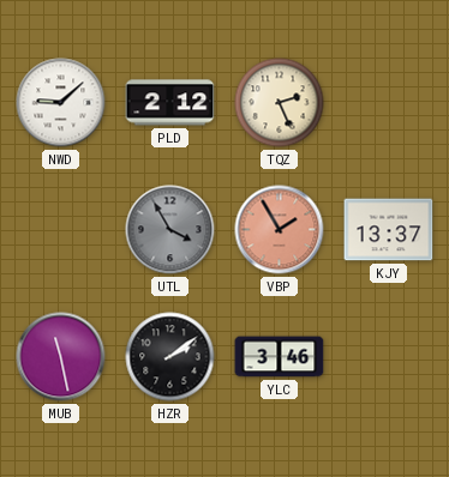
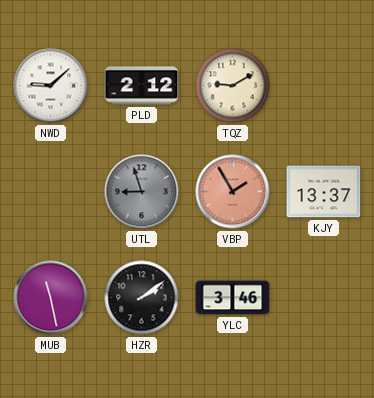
TQZ: 2:26 -> 9:10
UTL: 3:55 -> 8:57
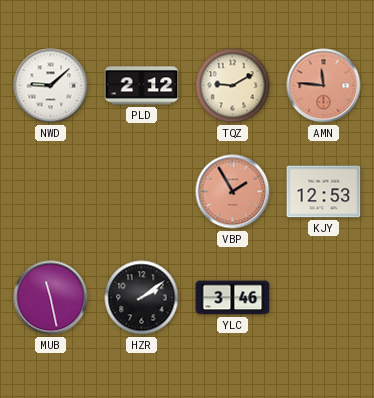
AMN: none -> 11:46
UTL: 8:57 -> none
KJY: 13:37 -> 12:53
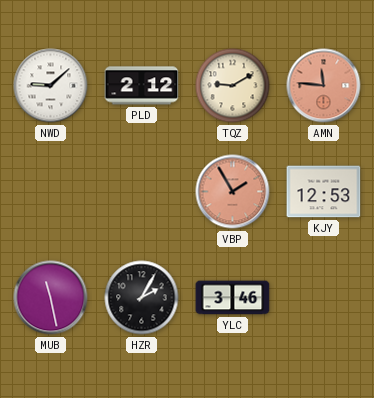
HZR: 2:09 -> 2:05
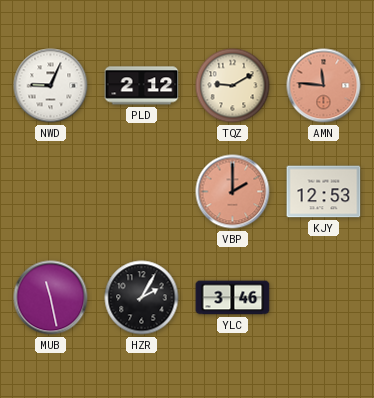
NWD: 9:08 -> 9:04
VBP: 1:55 -> 2:00
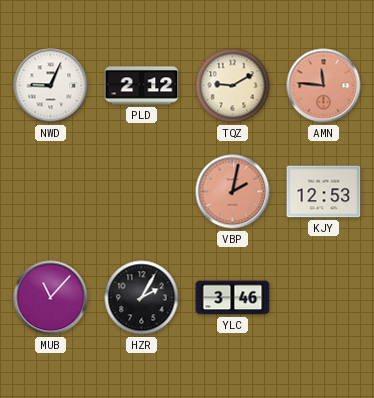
VBP: 2:00 -> 2:02
MUB: 11:28 -> 11:07
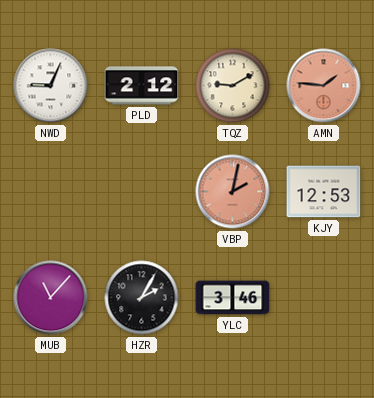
AMN: 11:46 -> 1:46
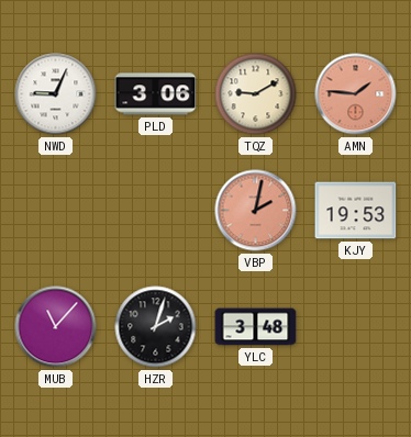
PLD: 2:12 -> 3:06
KJY: 12:53 -> 19:53
HZR: 2:05 -> 2:03
YLC: 3:46 -> 3:48
